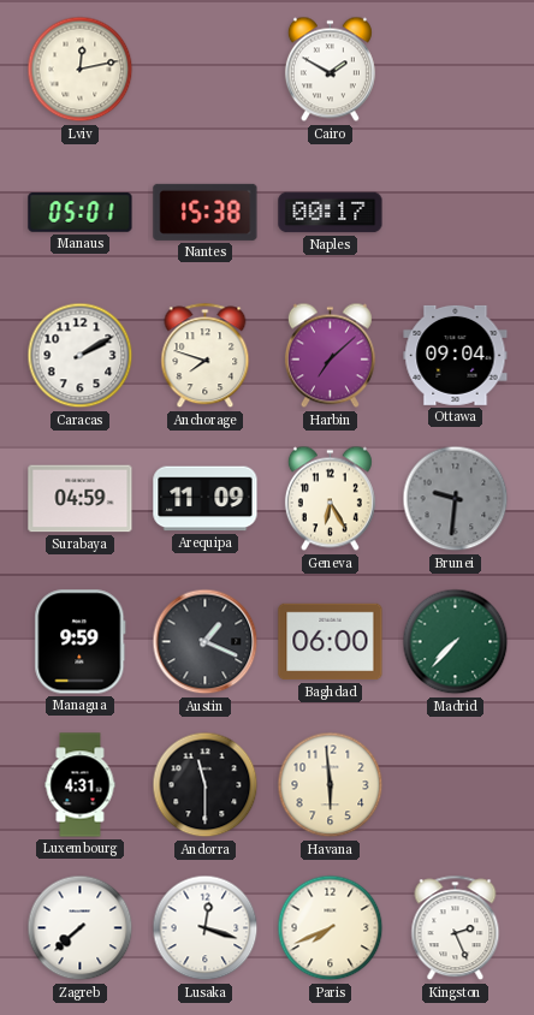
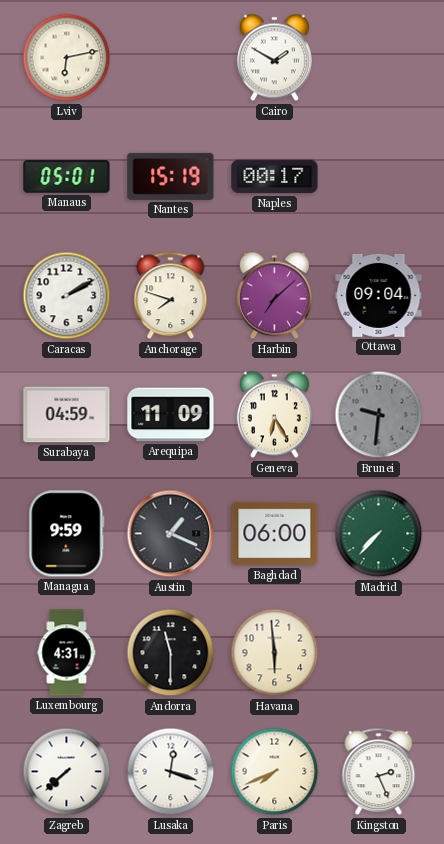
Lviv: 12:13 -> 6:13
Nantes: 15:38 -> 15:19
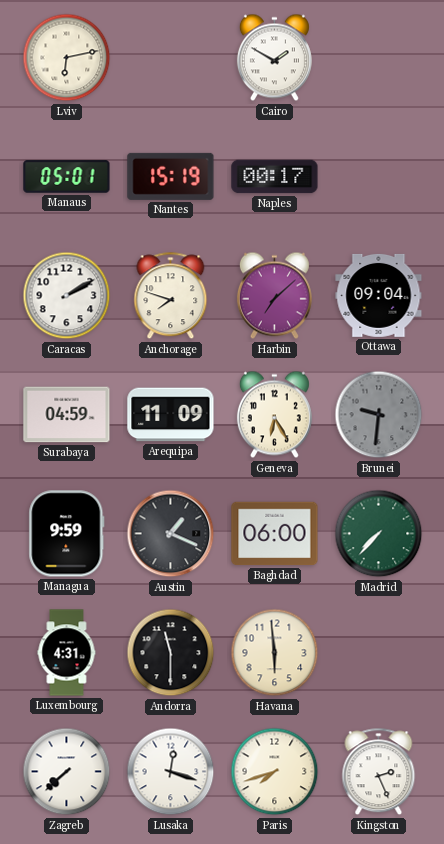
Paris: 7:41 -> 7:42
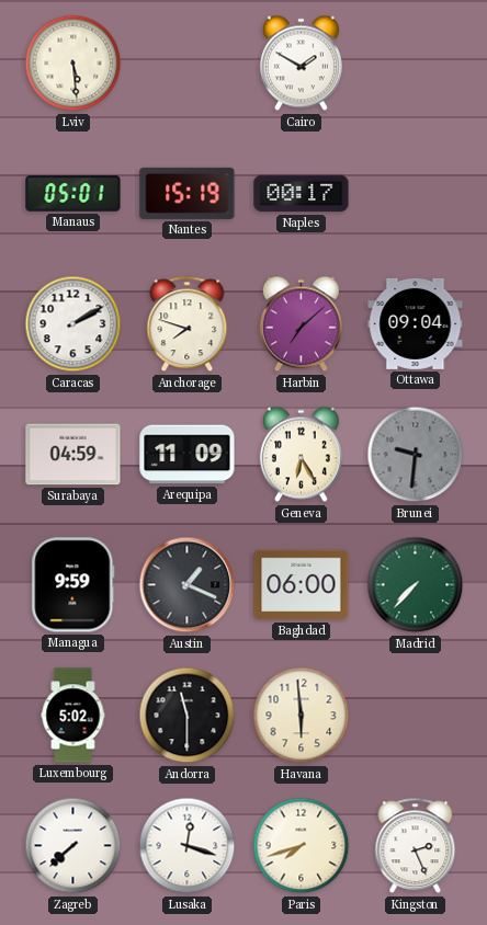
Lviv: 6:13 -> 5:29
Luxembourg: 4:31 -> 5:02
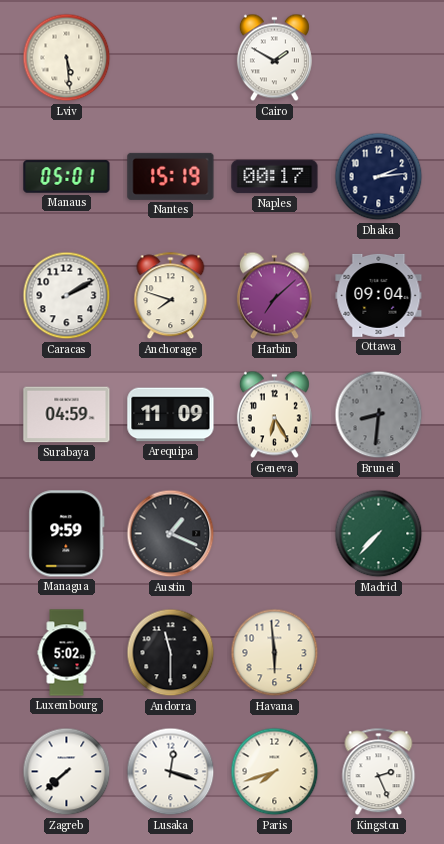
Dhaka: none -> 2:14
Brunei: 9:31 -> 8:31
Baghdad: 06:00 -> none
